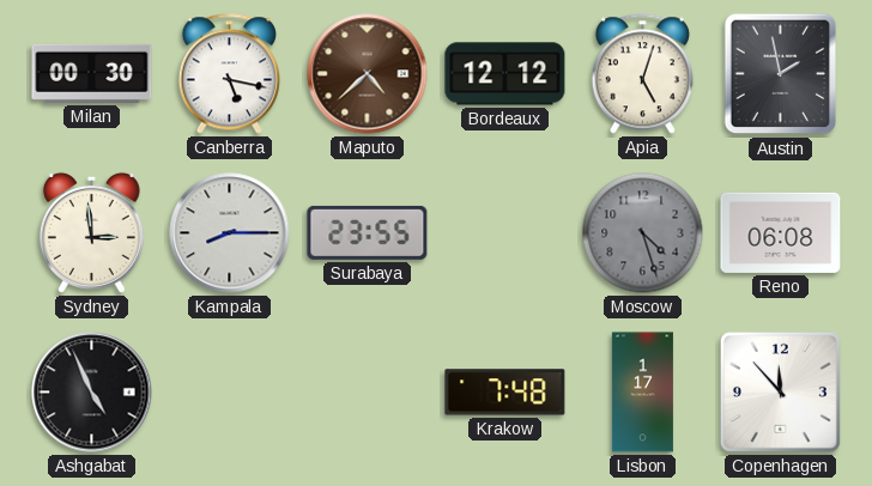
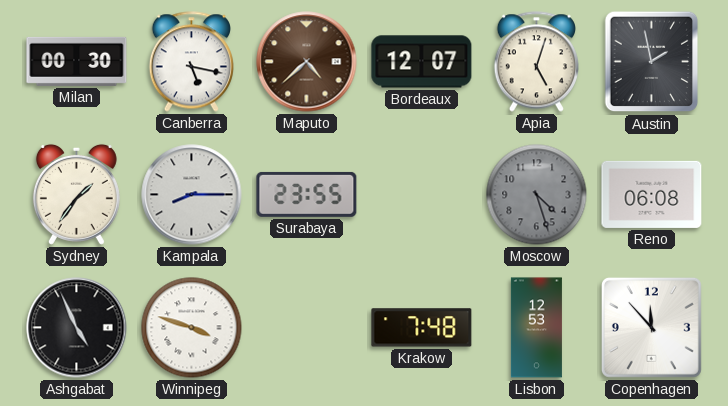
Bordeaux: 12:12 -> 12:07
Sydney: 2:59 -> 1:36
Winnipeg: none -> 3:48
Lisbon: 1:17 -> 12:53
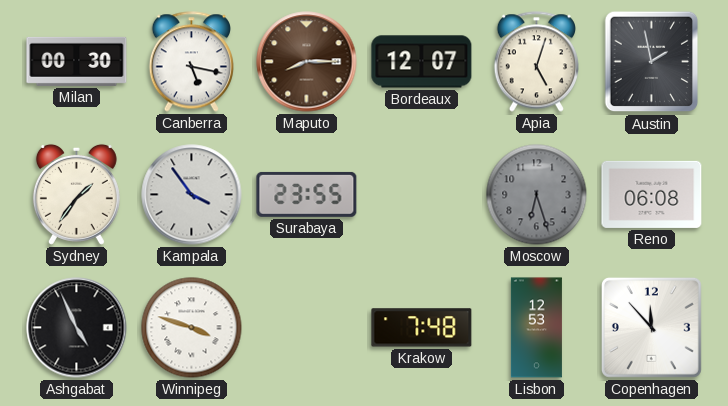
Maputo: 4:38 -> 8:15
Kampala: 8:15 -> 3:54
Moscow: 4:27 -> 6:27
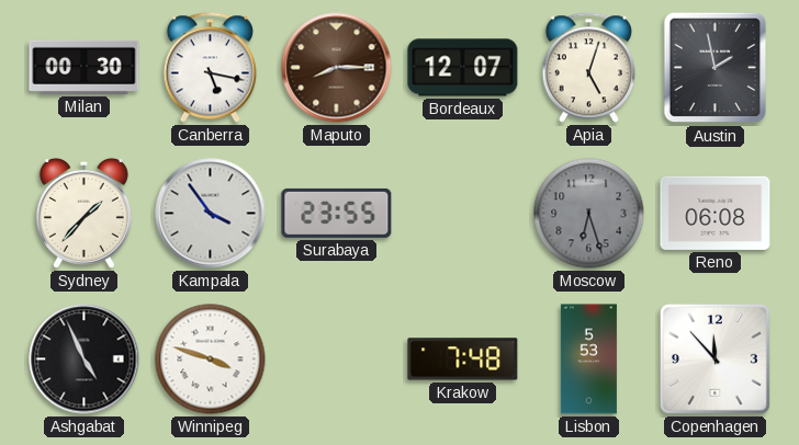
Sydney: 1:36 -> 1:37
Lisbon: 12:53 -> 5:53
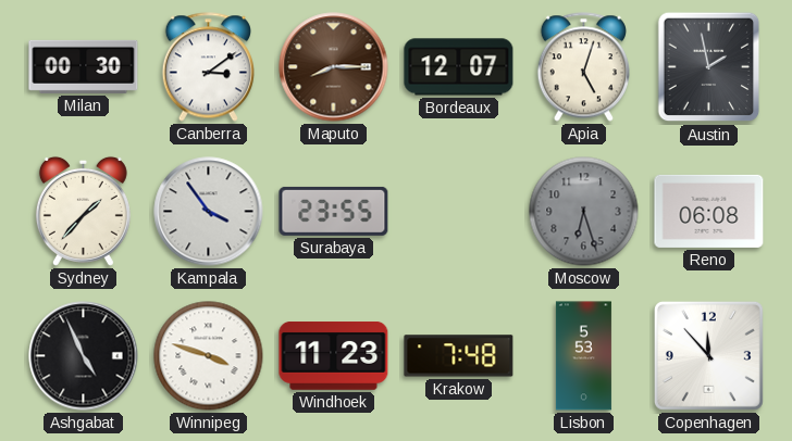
Canberra: 5:17 -> 3:09
Windhoek: none -> 11:23
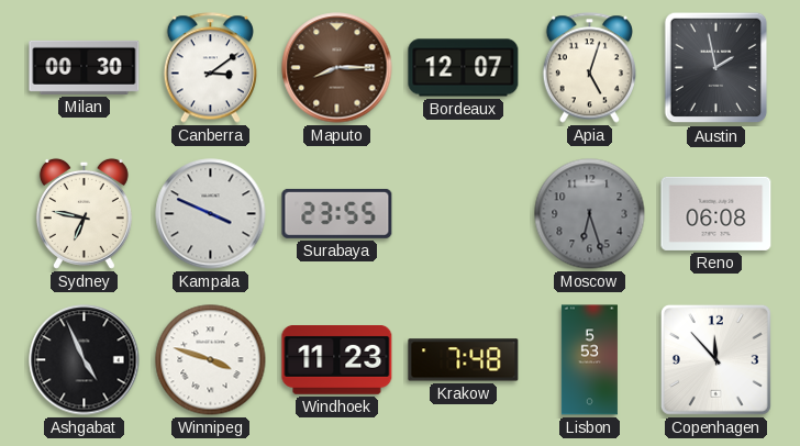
Sydney: 1:37 -> 6:47
Kampala: 3:54 -> 3:49
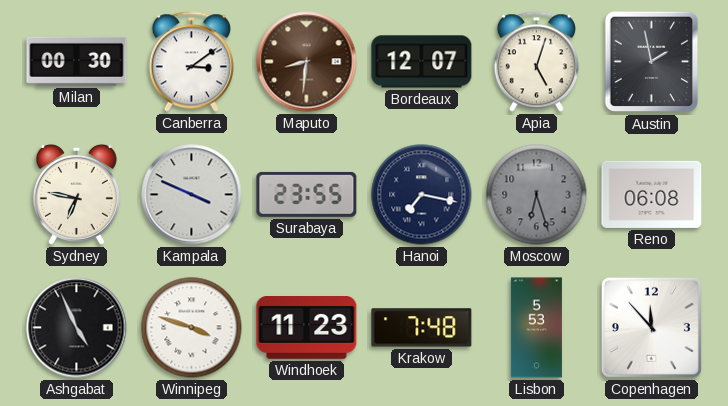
Maputo: 8:15 -> 8:31
Hanoi: none -> 7:17
